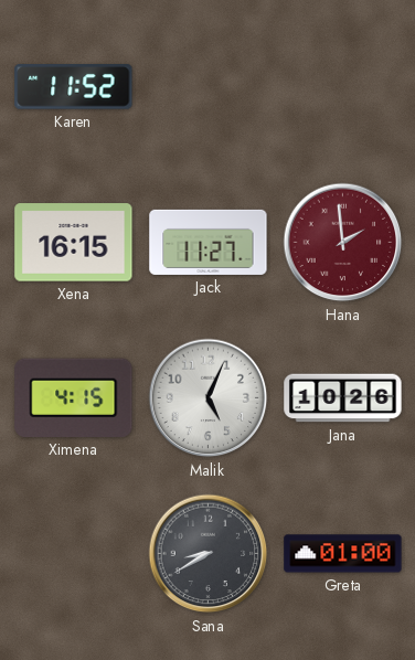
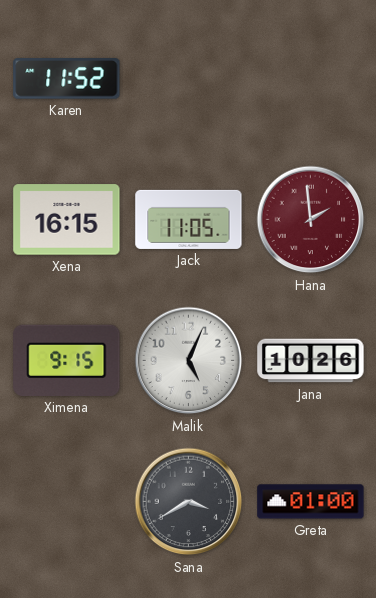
Jack: 11:27 -> 11:05
Ximena: 4:15 -> 9:15
Sana: 8:40 -> 3:40
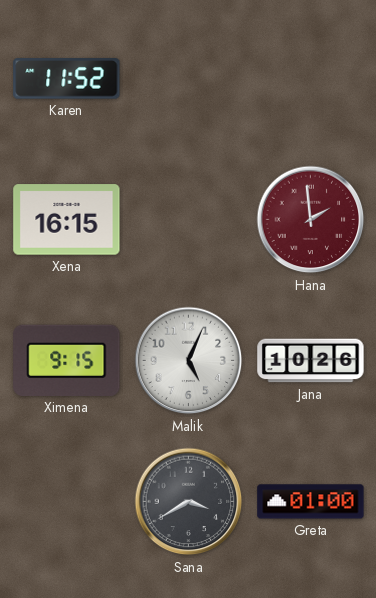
Jack: 11:05 -> none
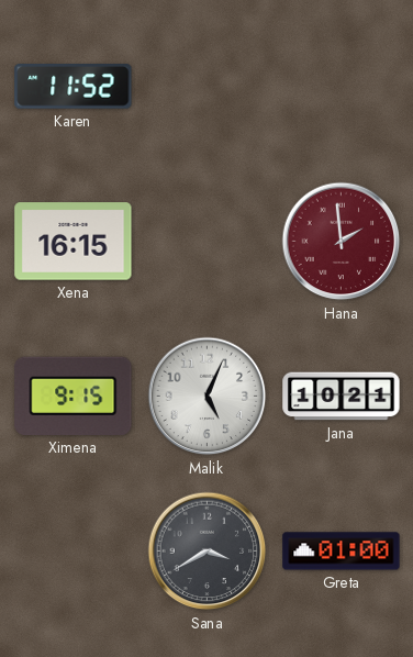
Jana: 10:26 -> 10:21
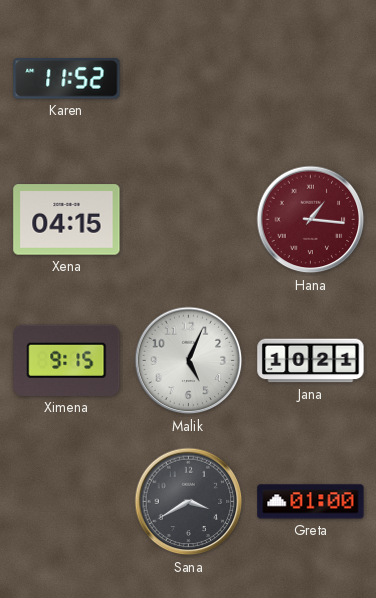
Xena: 16:15 -> 04:15
Hana: 1:59 -> 1:16
